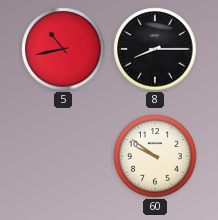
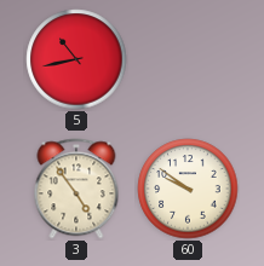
8: 8:15 -> none
3: none -> 4:54
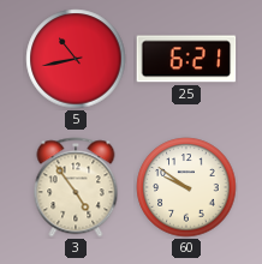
25: none -> 6:21
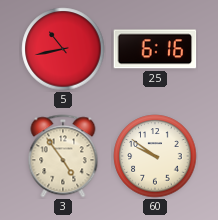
25: 6:21 -> 6:16
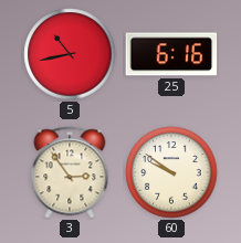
3: 4:54 -> 2:54
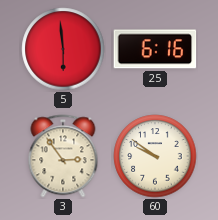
5: 10:43 -> 5:59
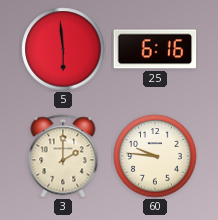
3: 2:54 -> 2:00
60: 9:51 -> 9:46
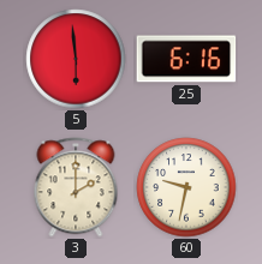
60: 9:46 -> 9:32
